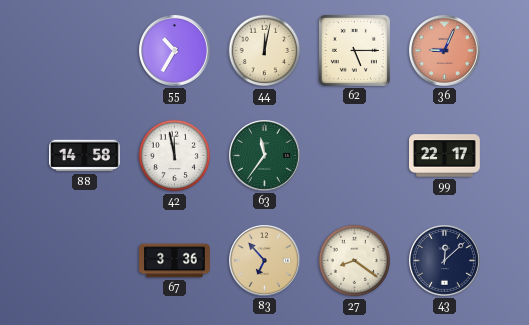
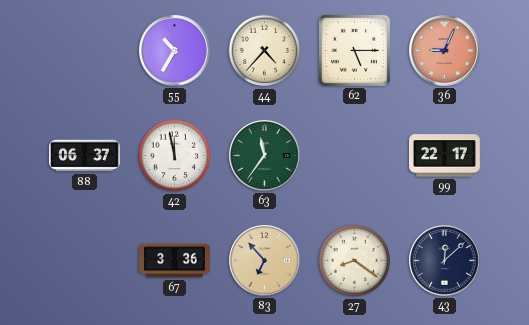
44: 12:02 -> 4:37
88: 14:58 -> 06:37
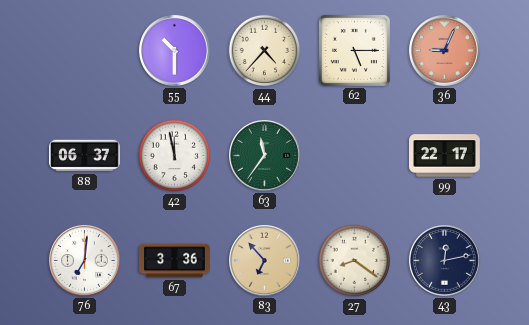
55: 10:35 -> 10:30
76: none -> 7:01
43: 12:08 -> 12:13
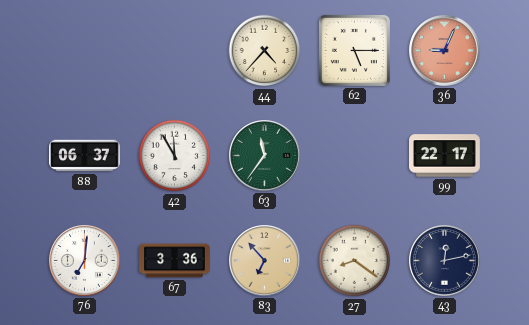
55: 10:30 -> none
42: 11:58 -> 11:55
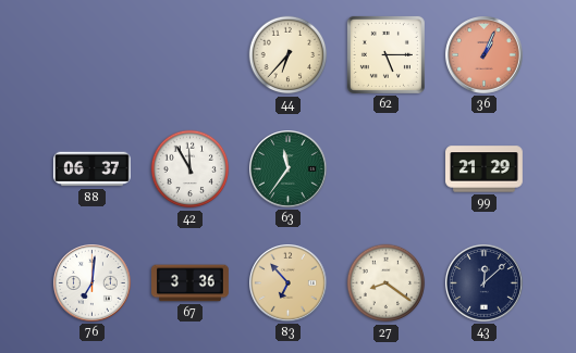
44: 4:37 -> 6:37
36: 9:04 -> 1:04
99: 22:17 -> 21:29
43: 12:13 -> 12:08
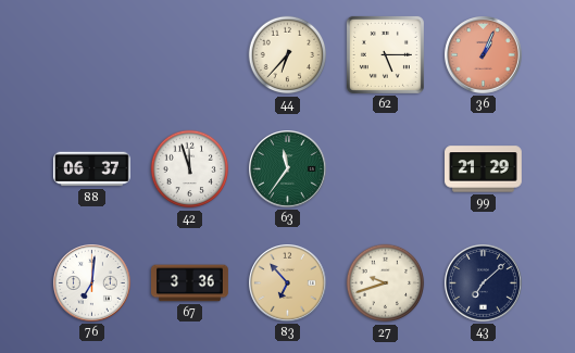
42: 11:55 -> 11:57
27: 8:21 -> 9:42
43: 12:08 -> 7:08
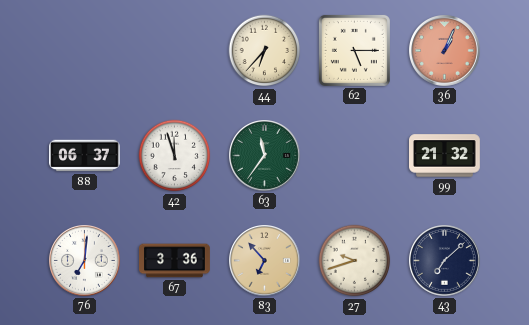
99: 21:29 -> 21:32
